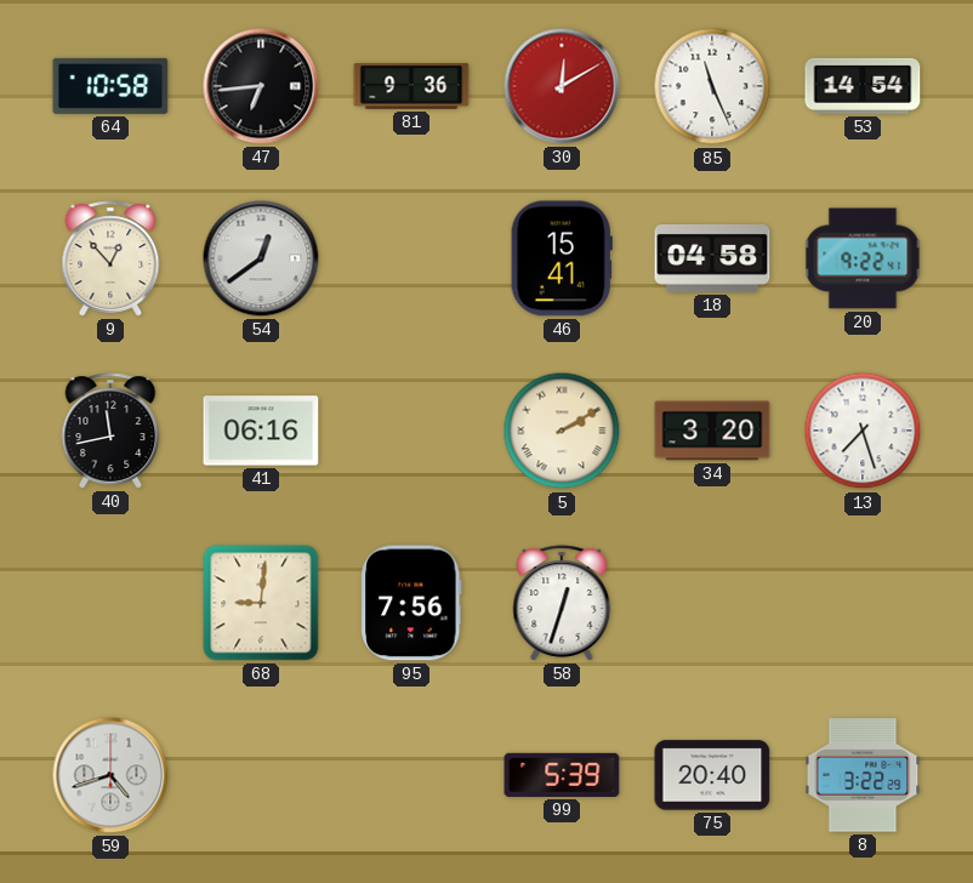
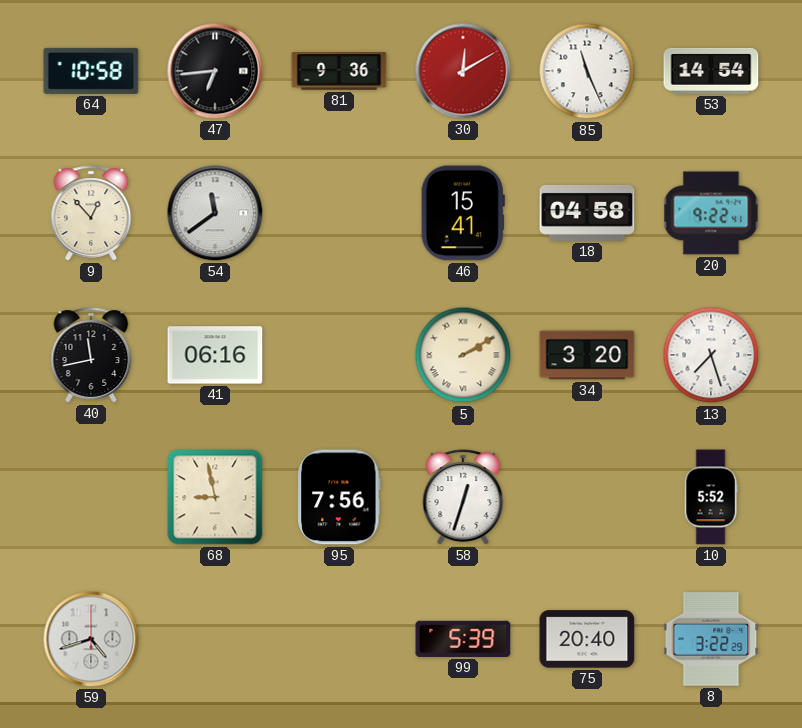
54: 12:39 -> 11:39
68: 9:01 -> 8:58
10: none -> 5:52
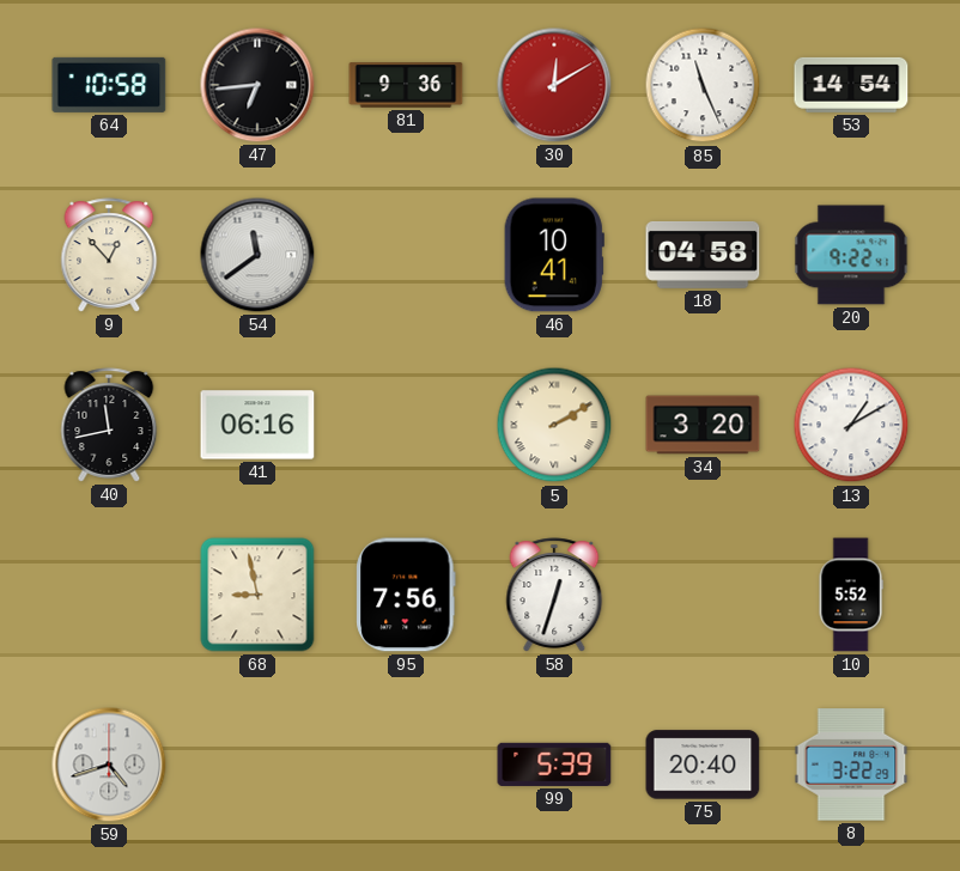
46: 15:41 -> 10:41
13: 7:27 -> 1:10
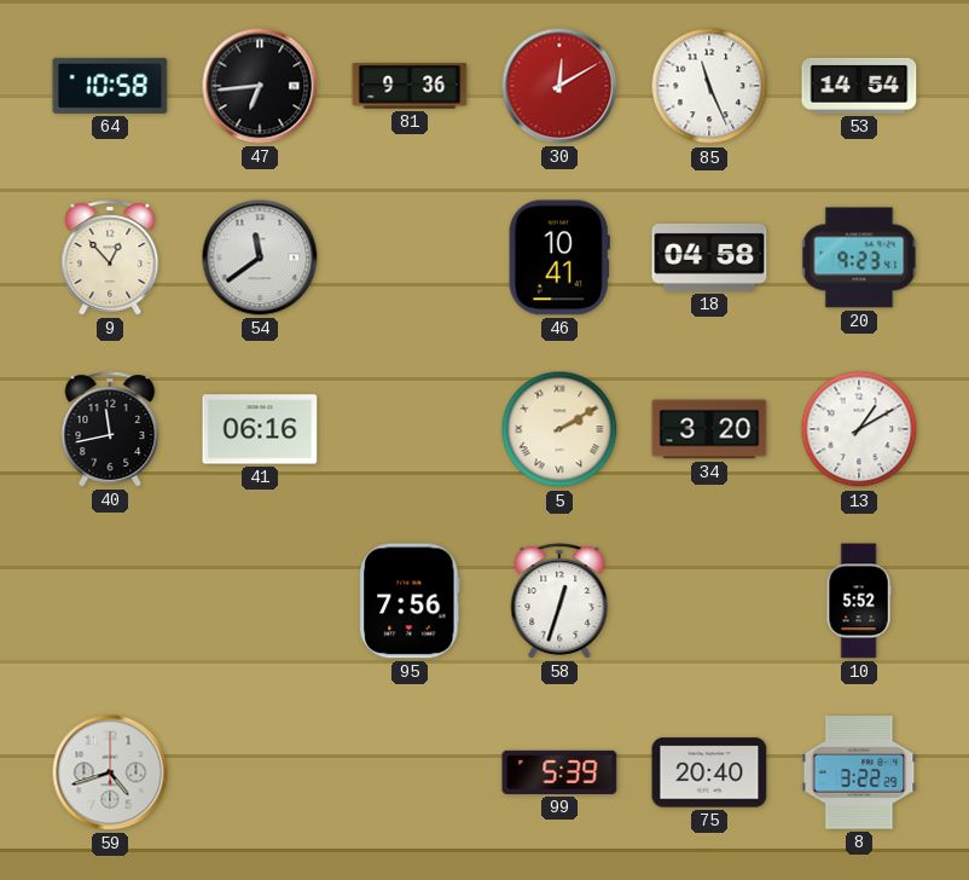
20: 9:22 -> 9:23
68: 8:58 -> none
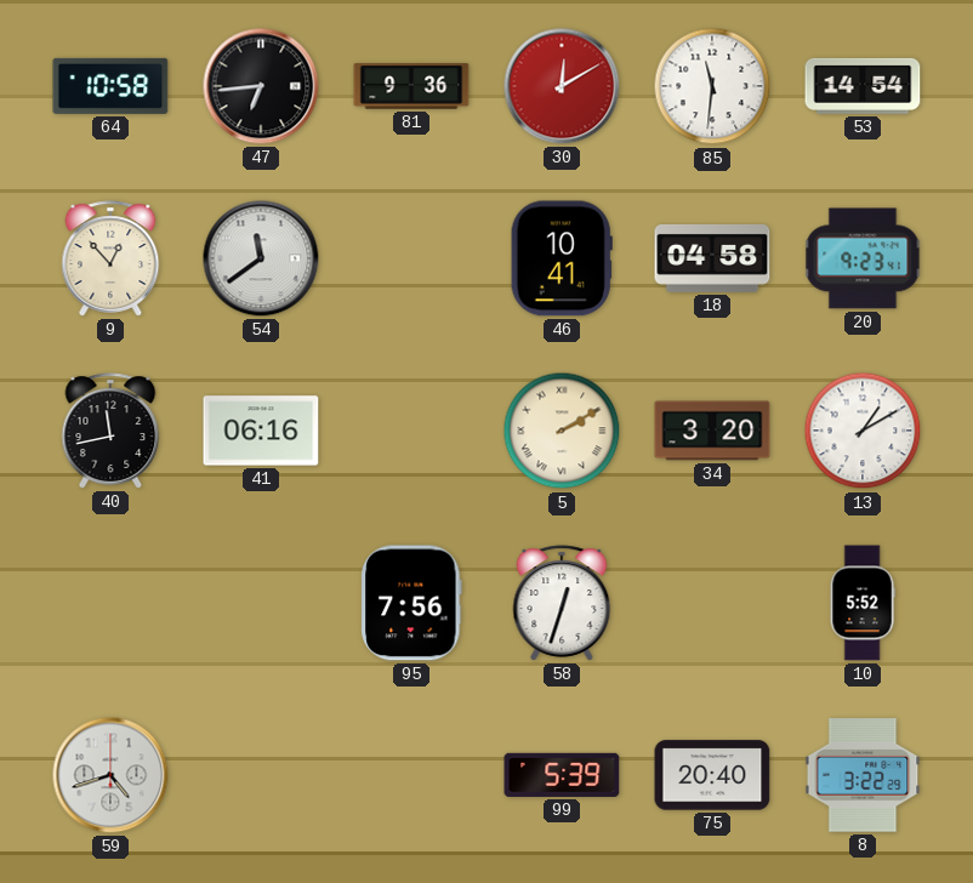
85: 11:26 -> 11:31
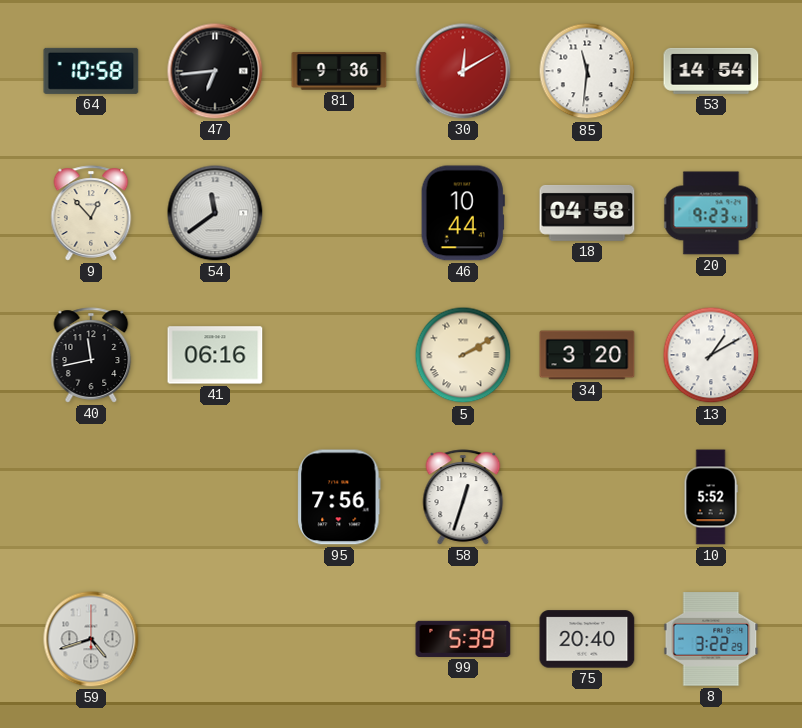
46: 10:41 -> 10:44
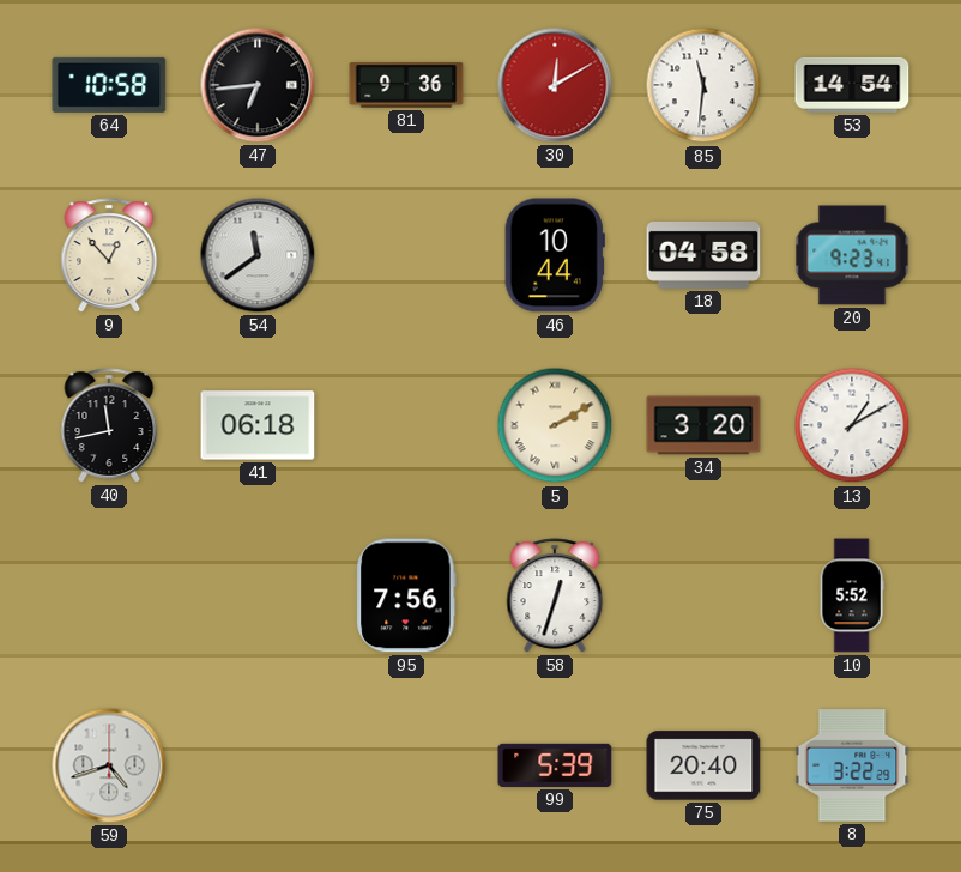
41: 06:16 -> 06:18
